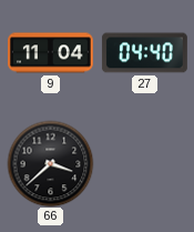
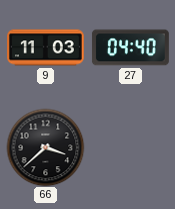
9: 11:04 -> 11:03
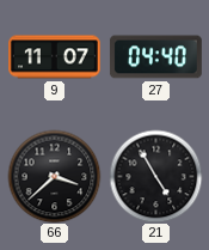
9: 11:03 -> 11:07
21: none -> 4:55
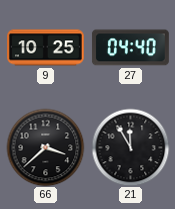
9: 11:07 -> 10:25
21: 4:55 -> 11:55
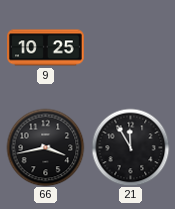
27: 04:40 -> none
66: 3:38 -> 3:43
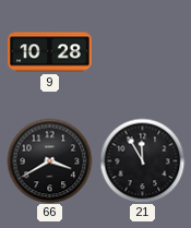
9: 10:25 -> 10:28
66: 3:43 -> 3:40
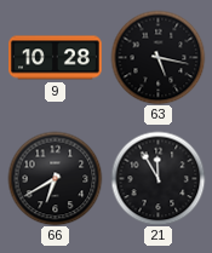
63: none -> 5:17
66: 3:40 -> 6:40
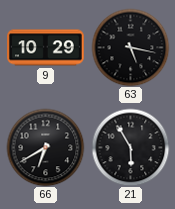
9: 10:28 -> 10:29
21: 11:55 -> 5:55
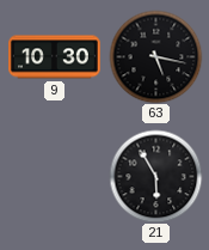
9: 10:29 -> 10:30
66: 6:40 -> none
